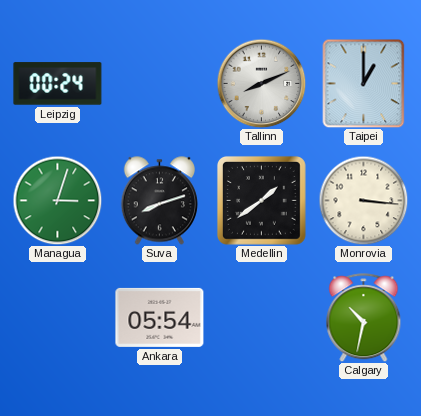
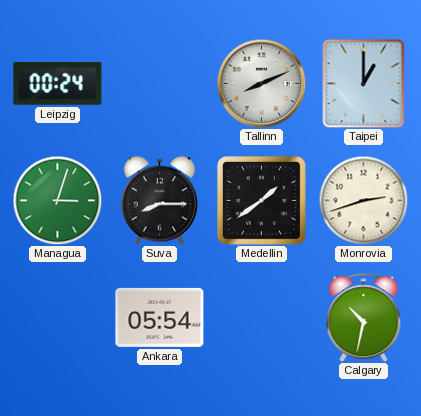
Suva: 8:12 -> 8:15
Monrovia: 3:16 -> 2:42
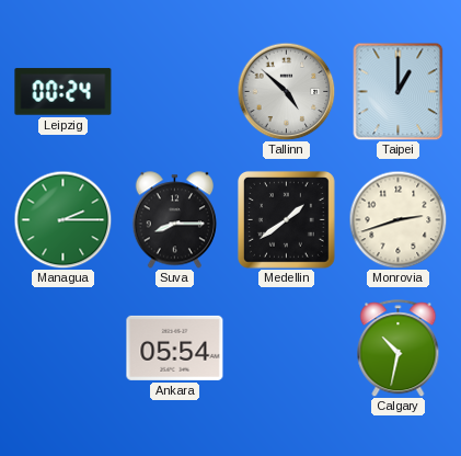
Tallinn: 8:11 -> 4:52
Managua: 3:03 -> 2:15
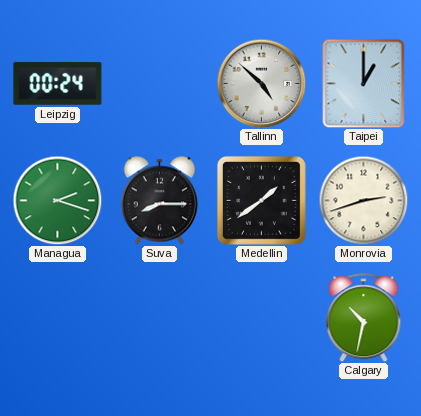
Managua: 2:15 -> 2:18
Ankara: 05:54 -> none
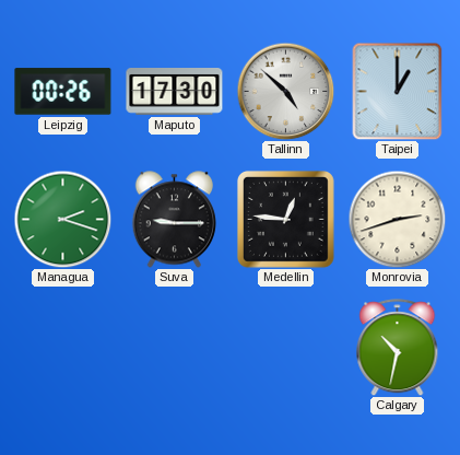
Leipzig: 00:24 -> 00:26
Maputo: none -> 17:30
Suva: 8:15 -> 9:15
Medellin: 1:39 -> 12:46
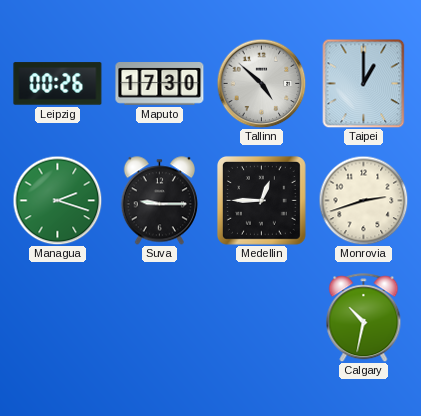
Medellin: 12:46 -> 12:45
